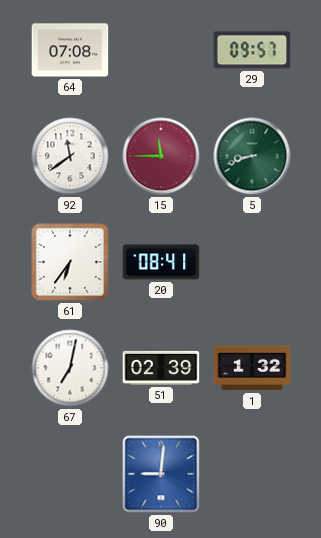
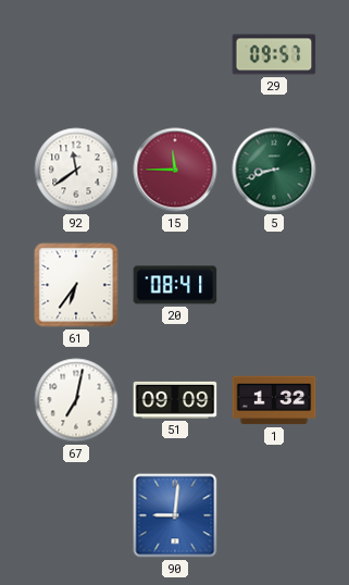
64: 07:08 -> none
51: 02:39 -> 09:09
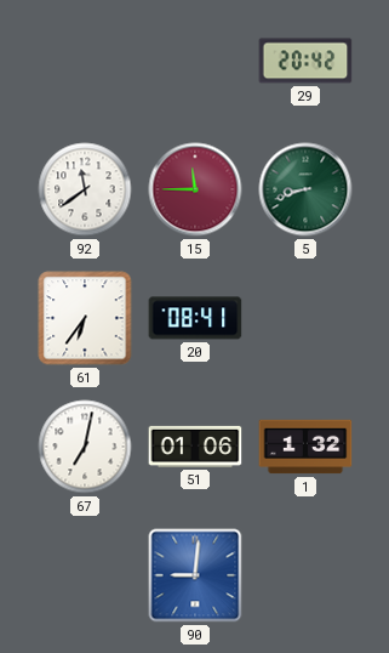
29: 09:57 -> 20:42
51: 09:09 -> 01:06
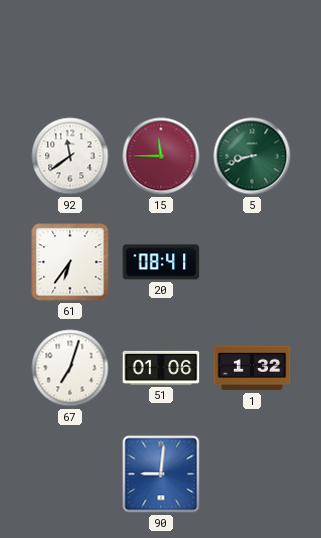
29: 20:42 -> none
67: 7:02 -> 7:03
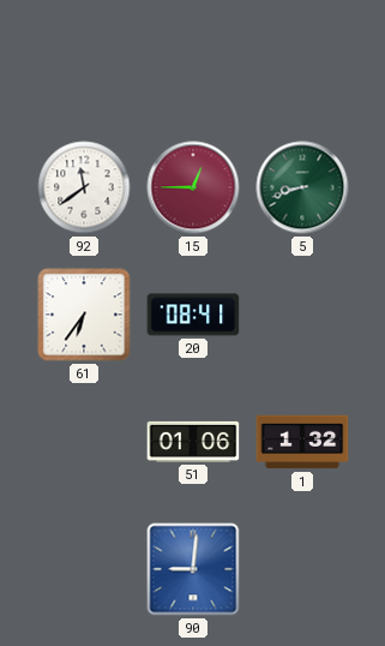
15: 11:45 -> 12:45
67: 7:03 -> none
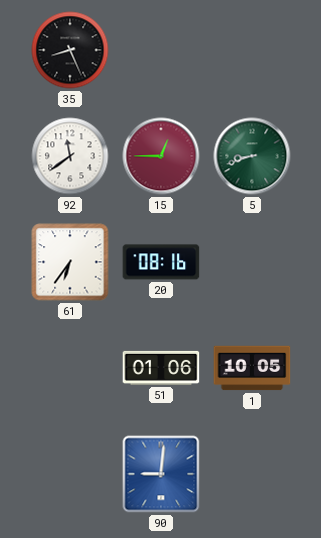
35: none -> 8:26
20: 08:41 -> 08:16
1: 1:32 -> 10:05
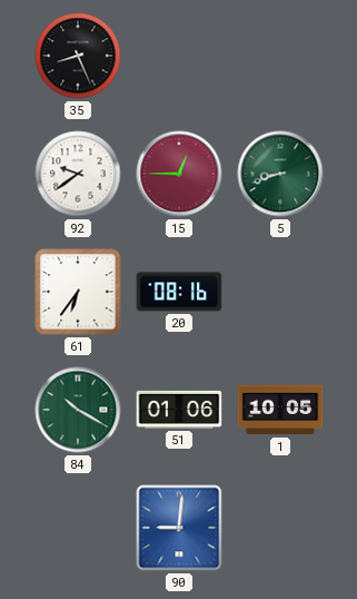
92: 11:39 -> 9:39
84: none -> 10:20
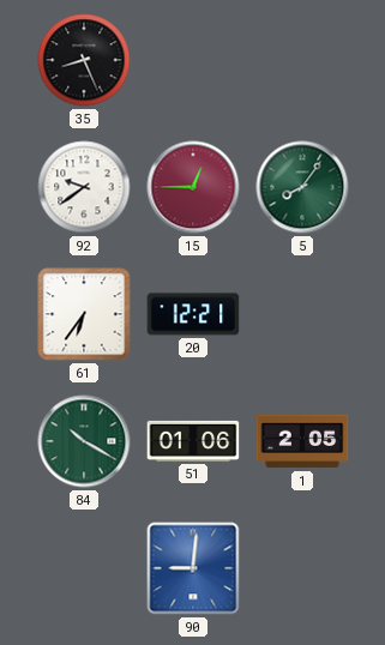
5: 8:42 -> 8:06
20: 08:16 -> 12:21
1: 10:05 -> 2:05
